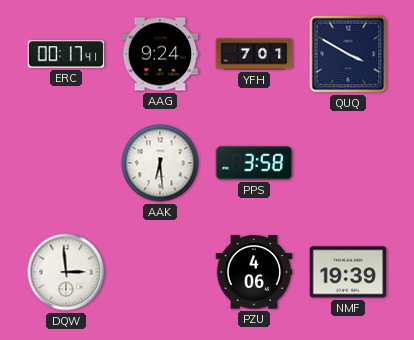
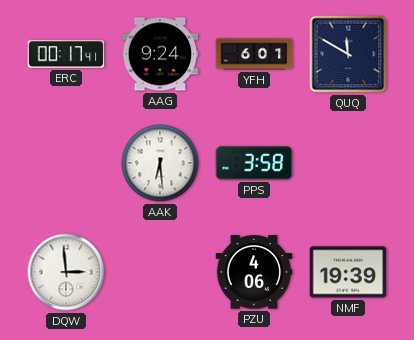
YFH: 7:01 -> 6:01
QUQ: 3:50 -> 11:50
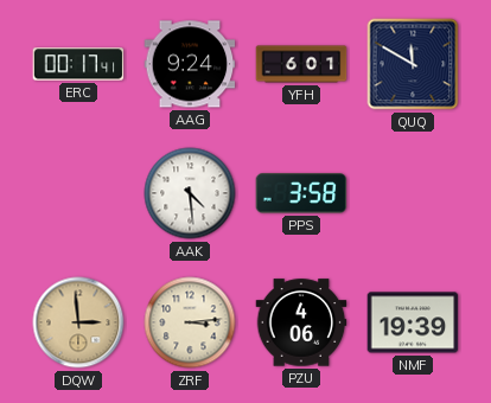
AAK: 6:29 -> 4:29
DQW dial: white -> champagne
ZRF: none -> 3:14
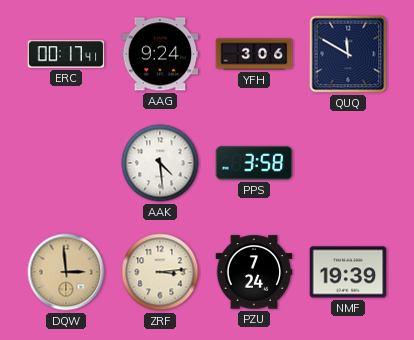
YFH: 6:01 -> 3:06
PZU: 4:06 -> 7:24
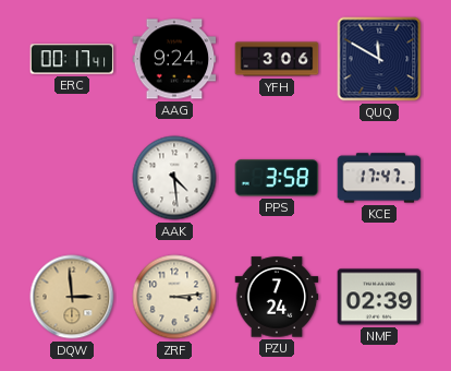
KCE: none -> 17:47
NMF: 19:39 -> 02:39
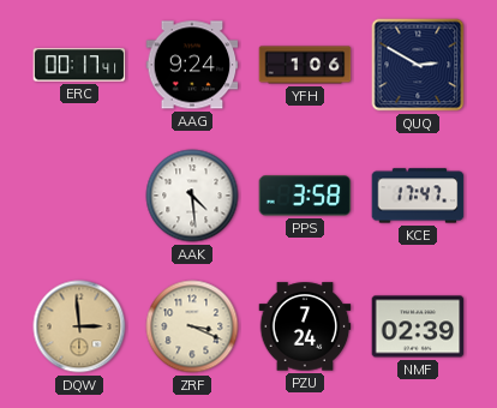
YFH: 3:06 -> 1:06
QUQ: 11:50 -> 2:50
ZRF: 3:14 -> 3:19
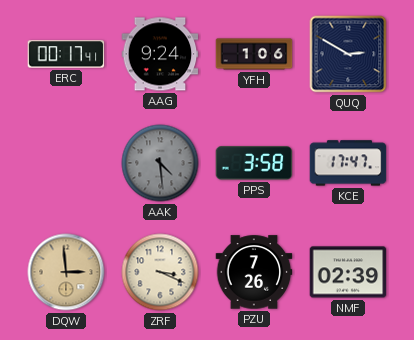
AAK dial: white -> grey
PZU: 7:24 -> 7:26
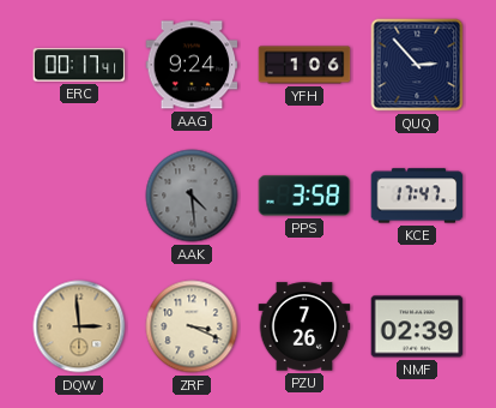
QUQ: 2:50 -> 2:53
